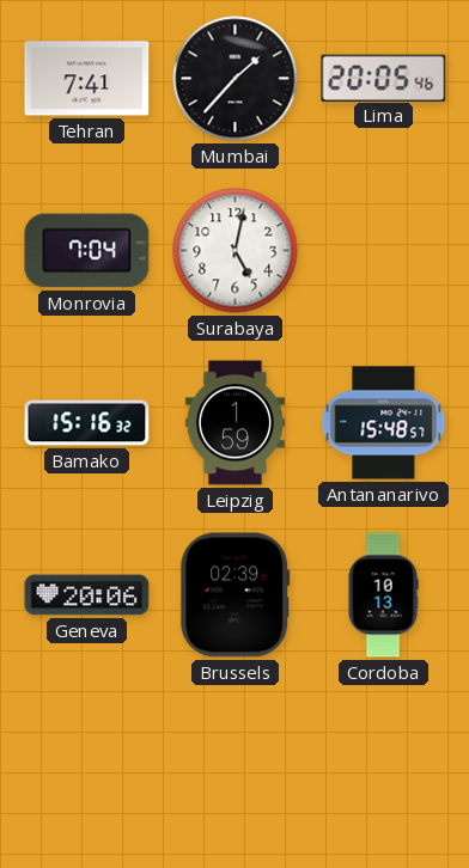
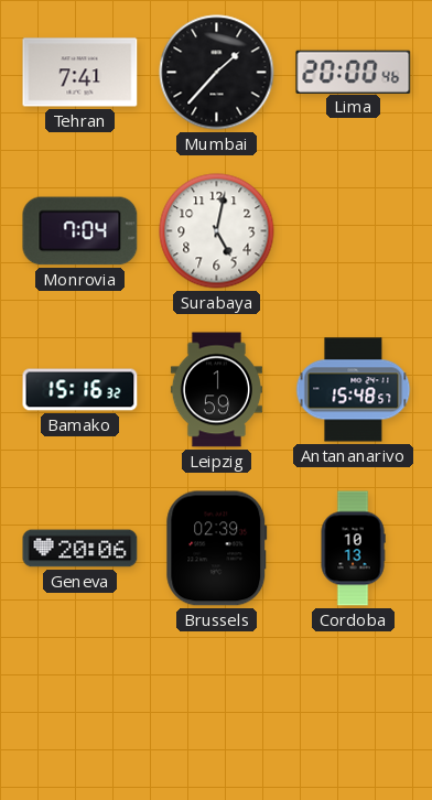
Lima: 20:05 -> 20:00
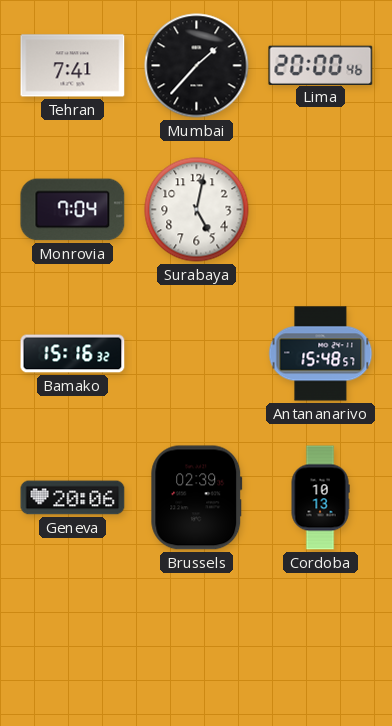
Leipzig: 1:59 -> none
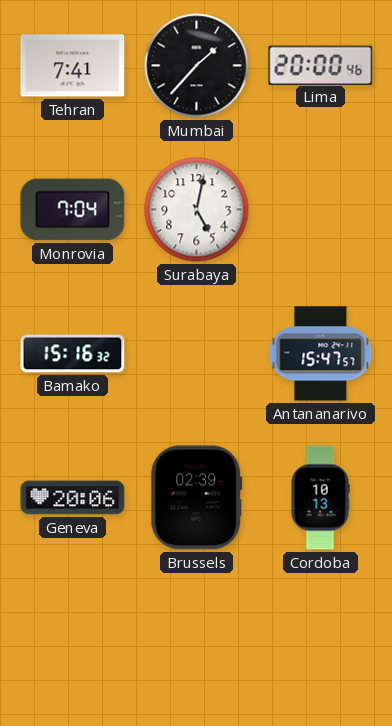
Antananarivo: 15:48 -> 15:47
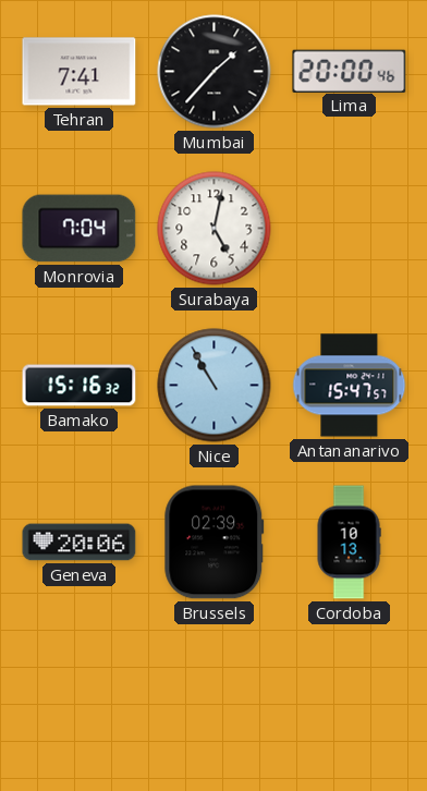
Nice: none -> 10:55
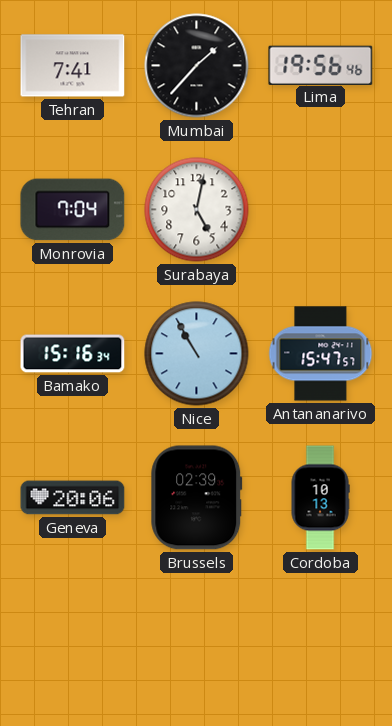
Lima: 20:00 -> 19:56
Bamako: 15:16:32 -> 15:16:34
